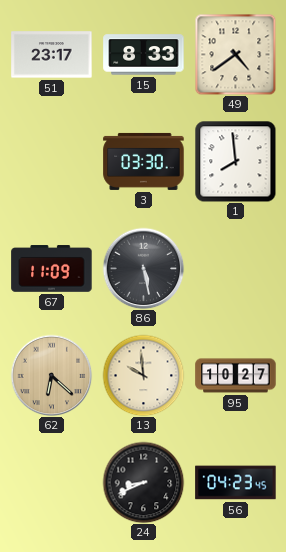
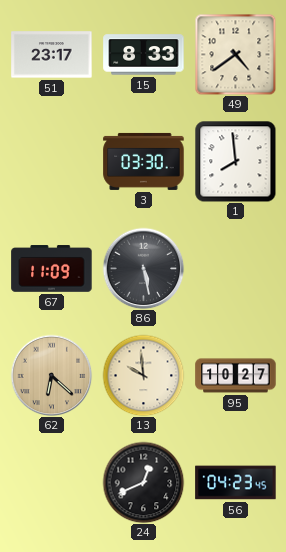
24: 8:41 -> 12:41
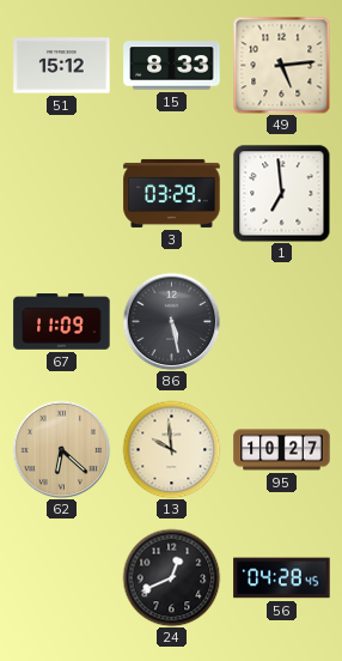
51: 23:17 -> 15:12
49: 4:39 -> 5:14
3: 03:30 -> 03:29
1: 7:59 -> 6:59
56: 04:23 -> 04:28
